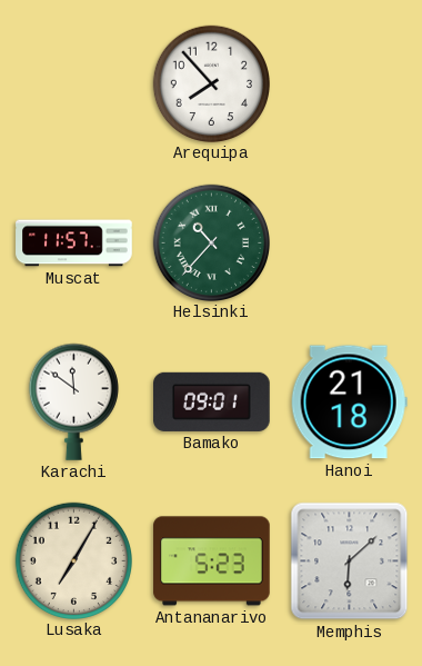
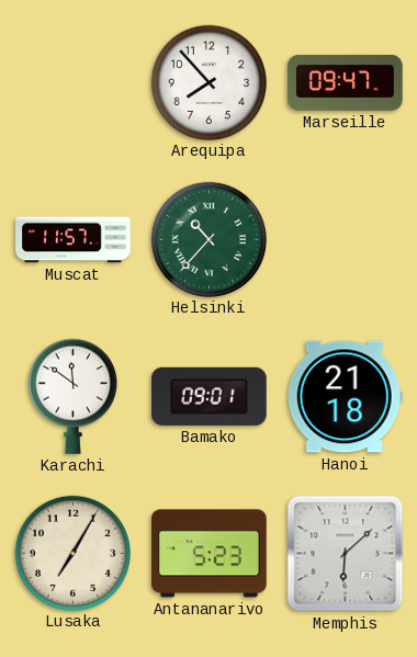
Marseille: none -> 09:47
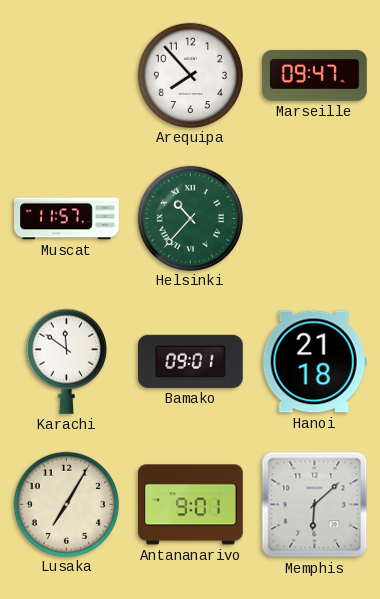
Antananarivo: 5:23 -> 9:01
